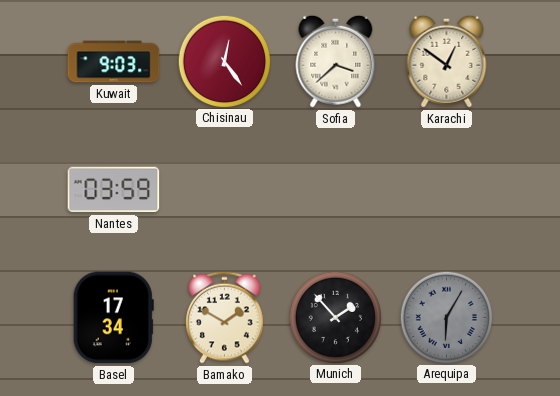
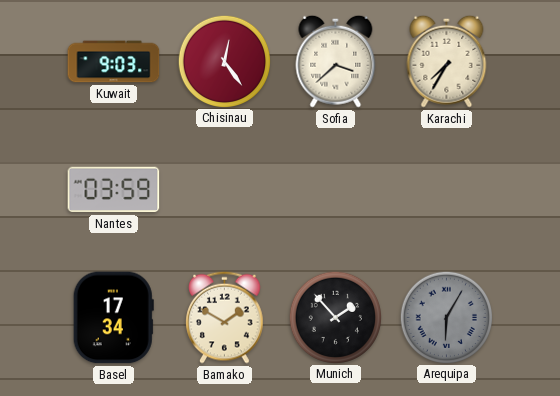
Karachi: 12:51 -> 7:35
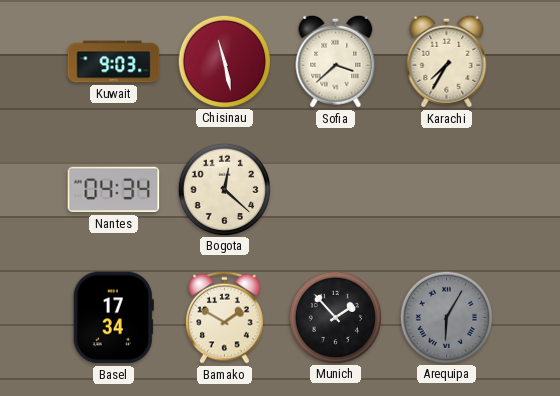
Chisinau: 12:24 -> 11:28
Nantes: 03:59 -> 04:34
Bogota: none -> 12:22
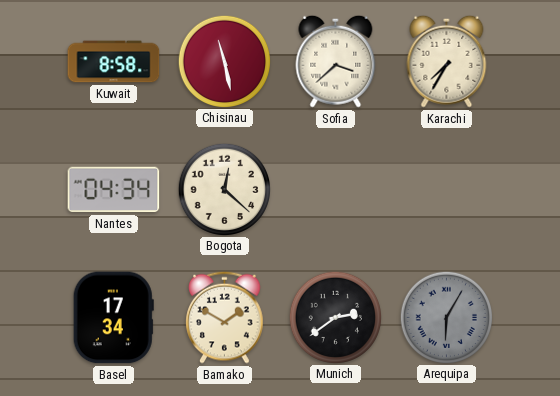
Kuwait: 9:03 -> 8:58
Munich: 1:53 -> 2:39
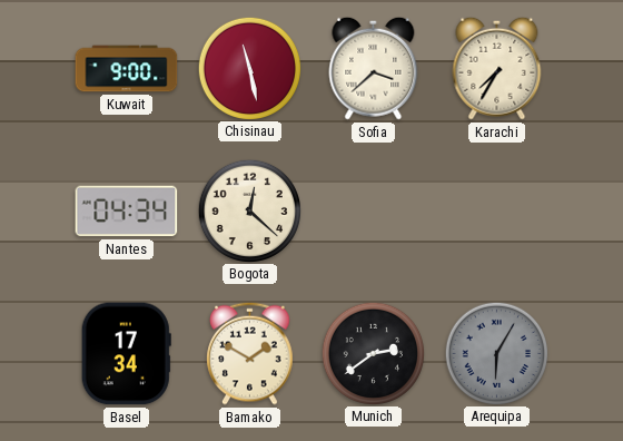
Kuwait: 8:58 -> 9:00
